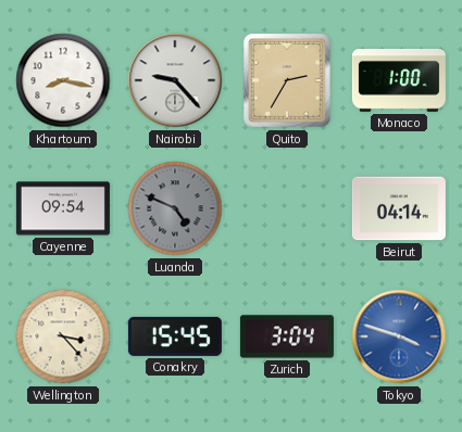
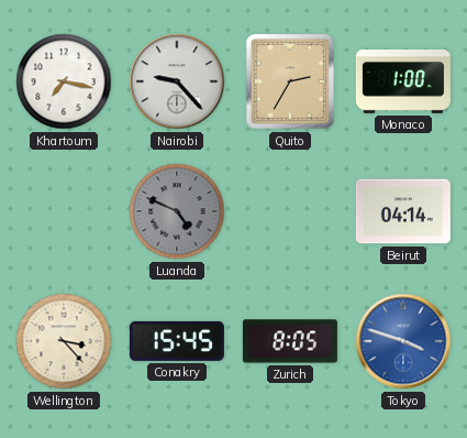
Khartoum: 8:17 -> 7:17
Cayenne: 09:54 -> none
Zurich: 3:04 -> 8:05
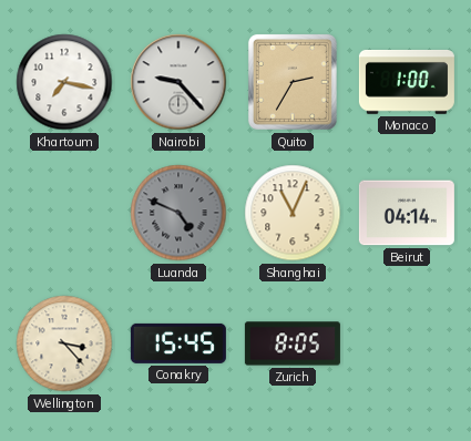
Shanghai: none -> 11:04
Tokyo: 3:48 -> none
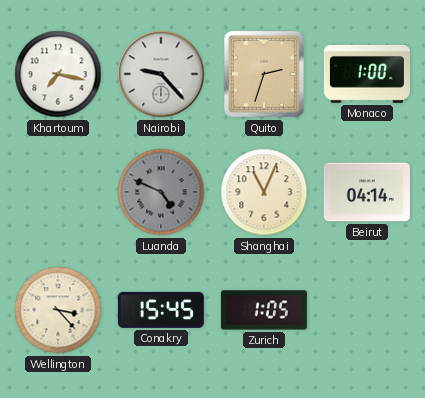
Quito: 2:35 -> 2:33
Zurich: 8:05 -> 1:05
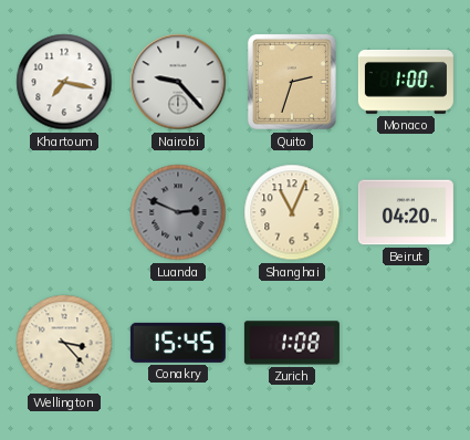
Luanda: 4:49 -> 2:49
Beirut: 04:14 -> 04:20
Zurich: 1:05 -> 1:08
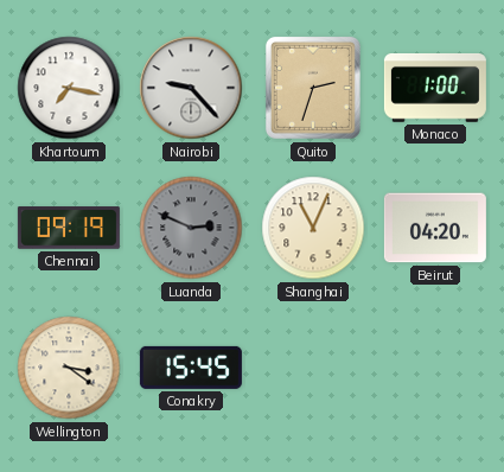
Chennai: none -> 09:19
Wellington: 3:23 -> 3:21
Zurich: 1:08 -> none
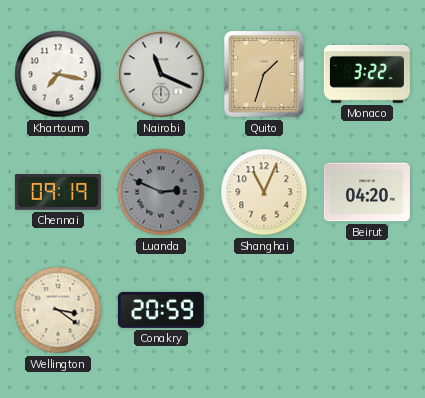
Nairobi: 9:23 -> 11:19
Quito: 2:33 -> 1:33
Monaco: 1:00 -> 3:22
Conakry: 15:45 -> 20:59
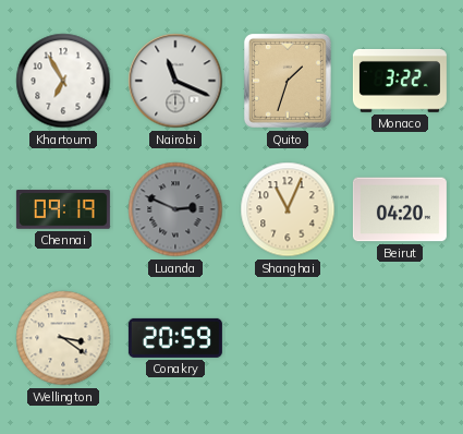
Khartoum: 7:17 -> 6:55
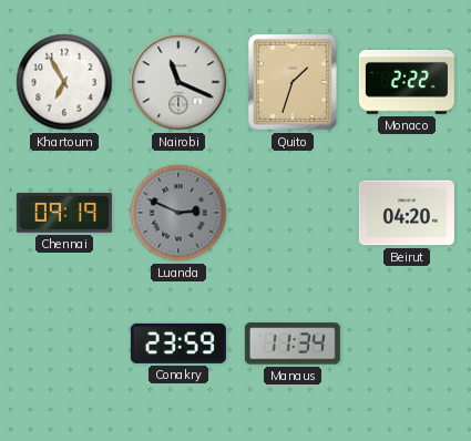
Monaco: 3:22 -> 2:22
Shanghai: 11:04 -> none
Wellington: 3:21 -> none
Conakry: 20:59 -> 23:59
Manaus: none -> 11:34
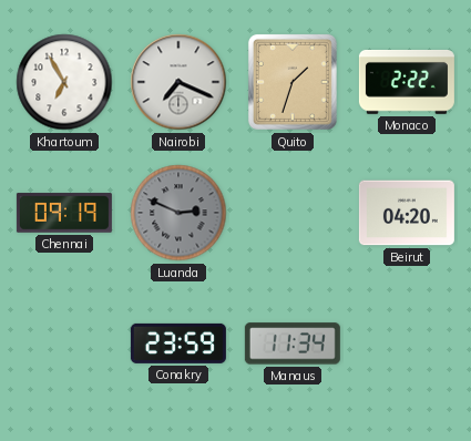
Nairobi: 11:19 -> 7:19
